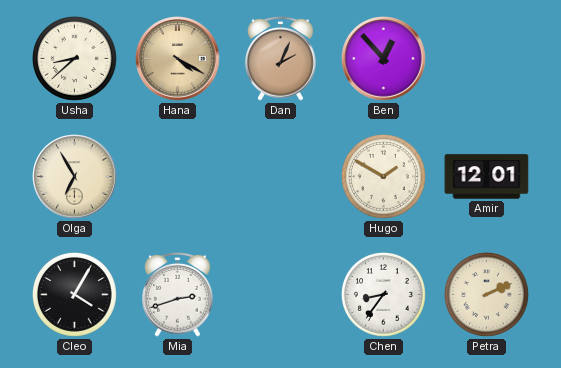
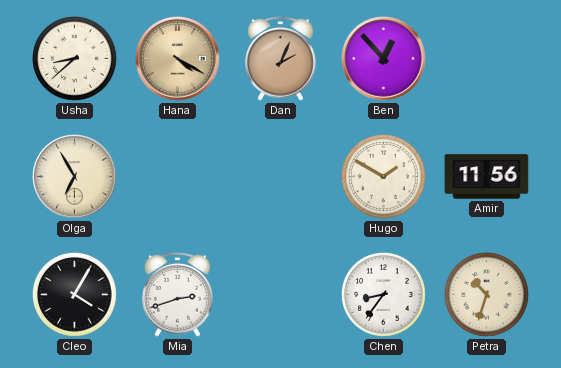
Amir: 12:01 -> 11:56
Petra: 2:11 -> 10:33
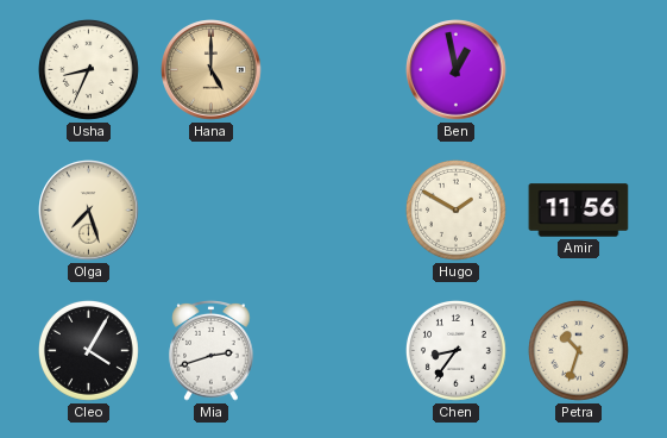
Usha: 8:38 -> 8:34
Hana: 4:20 -> 5:00
Dan: 2:04 -> none
Ben: 12:53 -> 12:58
Olga: 6:55 -> 7:27
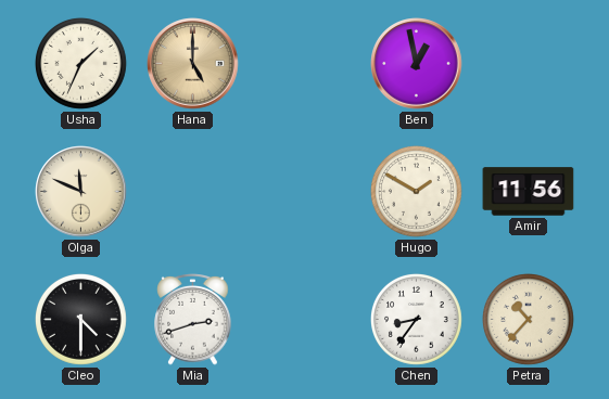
Usha: 8:34 -> 1:34
Olga: 7:27 -> 11:49
Cleo: 4:05 -> 4:30
Petra: 10:33 -> 10:37
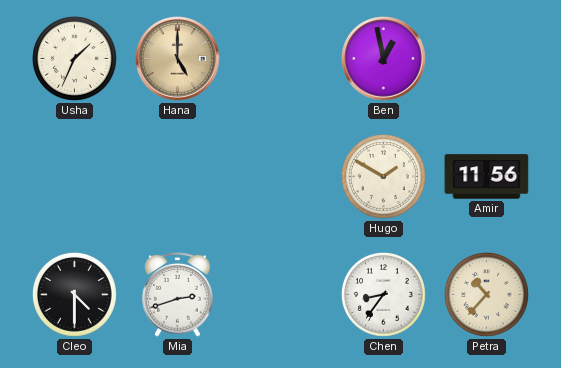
Olga: 11:49 -> none
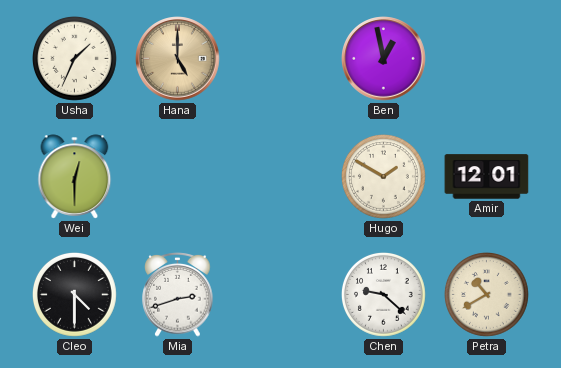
Wei: none -> 12:30
Amir: 11:56 -> 12:01
Chen: 8:36 -> 9:22
Petra: 10:37 -> 10:40
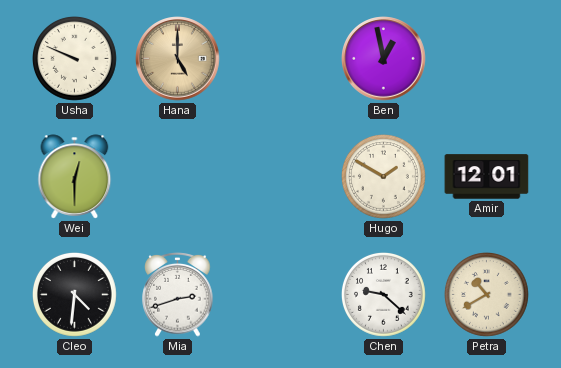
Usha: 1:34 -> 9:49
Cleo: 4:30 -> 4:31
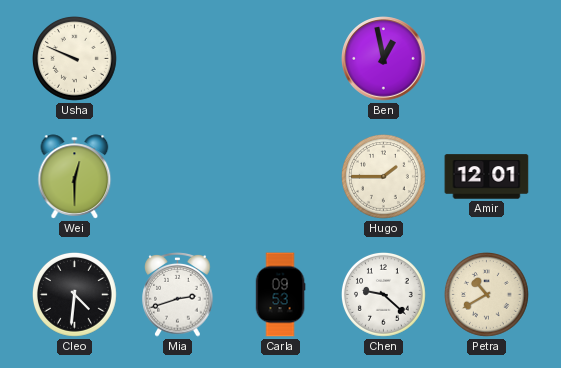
Hana: 5:00 -> none
Hugo: 1:50 -> 1:45
Carla: none -> 09:53
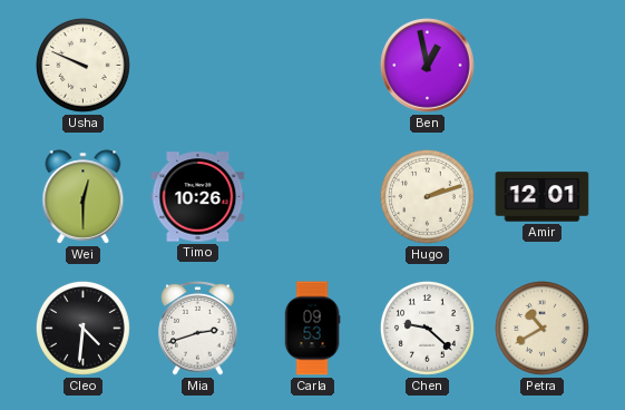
Timo: none -> 10:26
Hugo: 1:45 -> 2:12
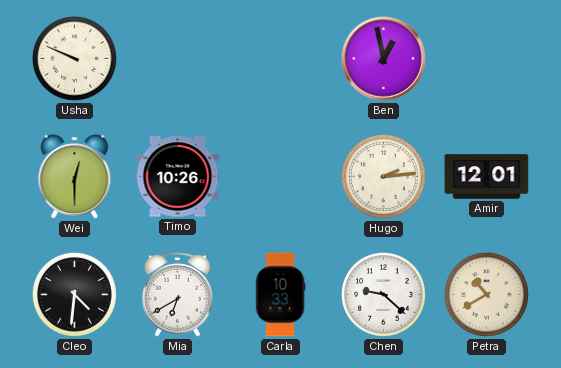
Hugo: 2:12 -> 2:14
Mia: 2:42 -> 6:40
Carla: 09:53 -> 10:33
